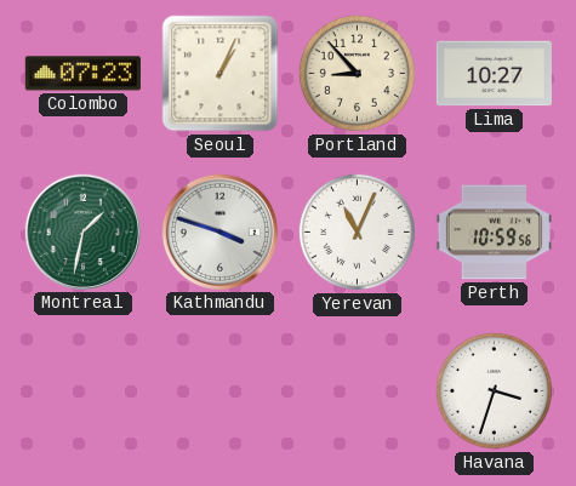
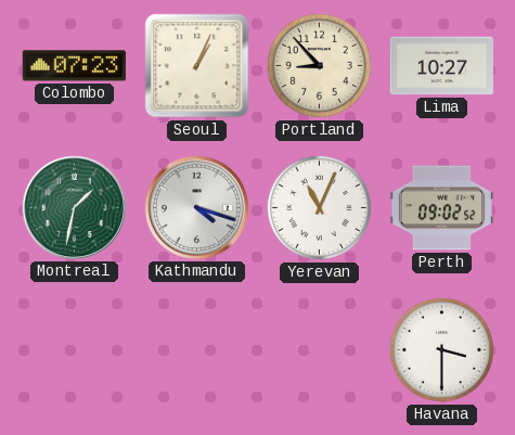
Kathmandu: 3:48 -> 4:18
Perth: 10:59 -> 09:02
Havana: 3:33 -> 3:30
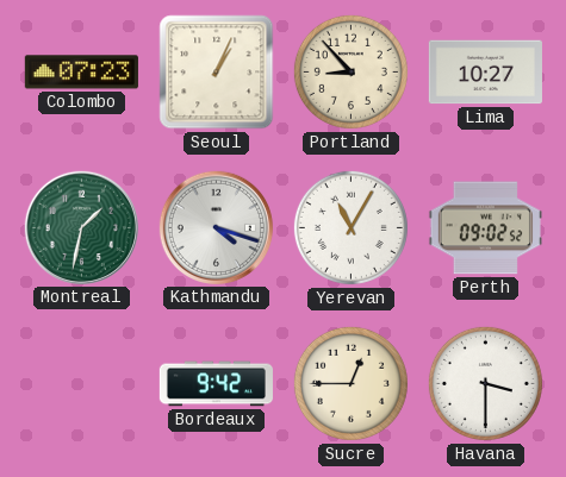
Yerevan: 11:04 -> 11:05
Bordeaux: none -> 9:42
Sucre: none -> 12:45
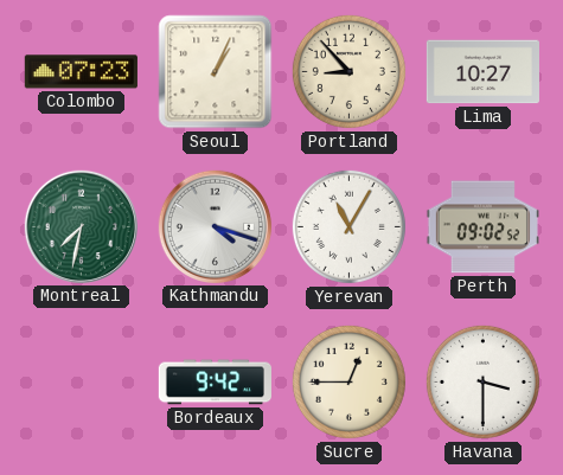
Montreal: 1:32 -> 7:32
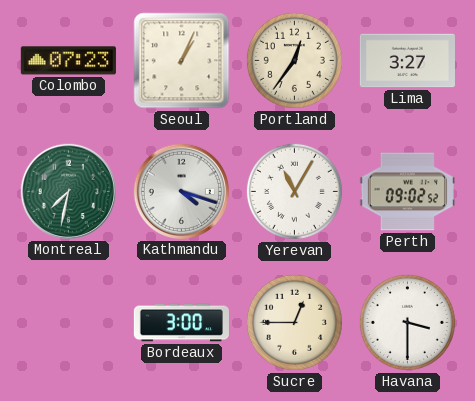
Portland: 8:53 -> 12:36
Lima: 10:27 -> 3:27
Bordeaux: 9:42 -> 3:00
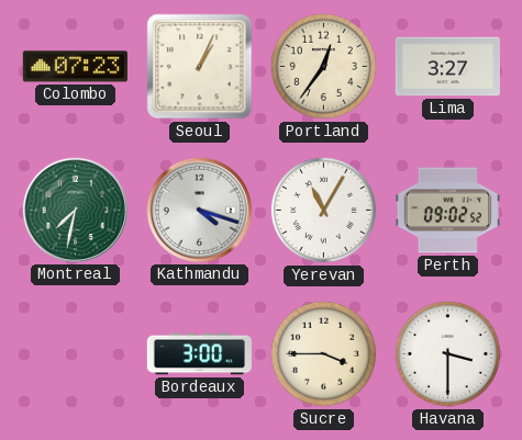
Sucre: 12:45 -> 3:45
